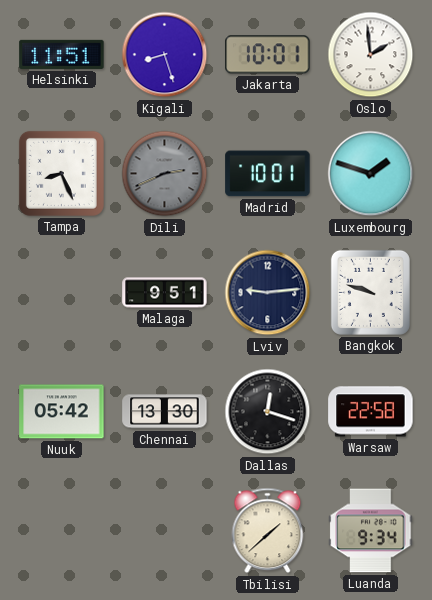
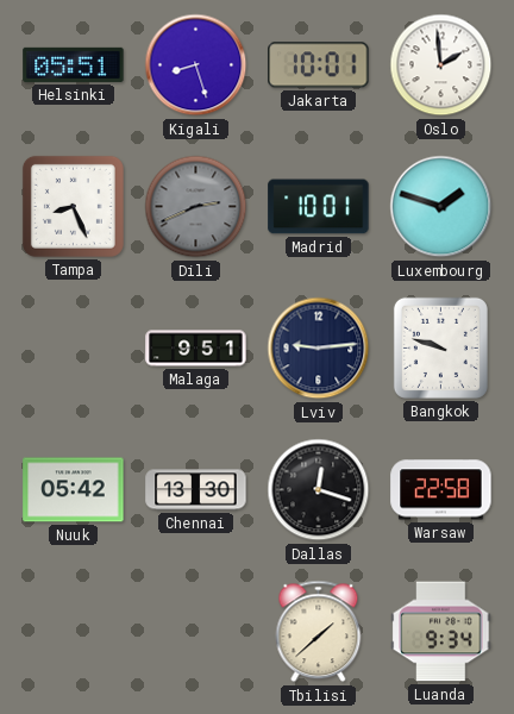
Helsinki: 11:51 -> 05:51
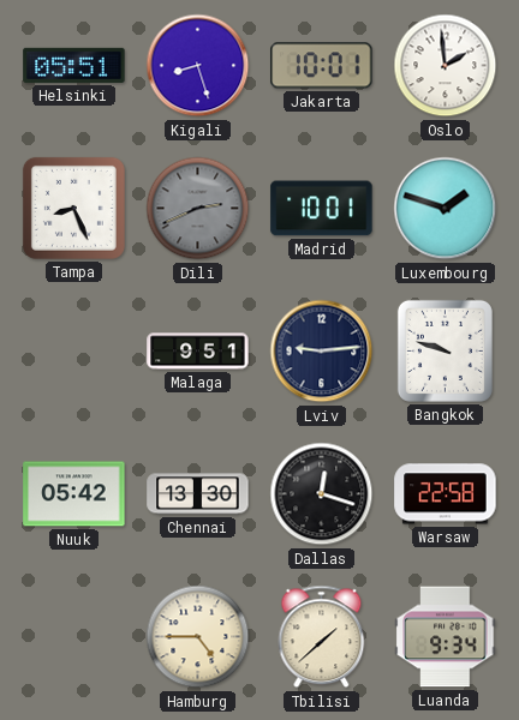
Hamburg: none -> 4:45
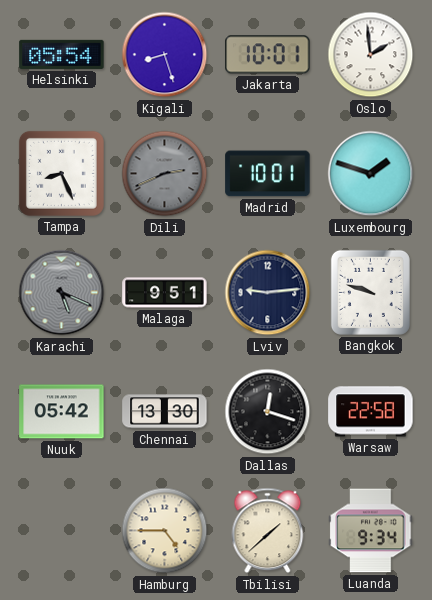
Helsinki: 05:51 -> 05:54
Karachi: none -> 5:19
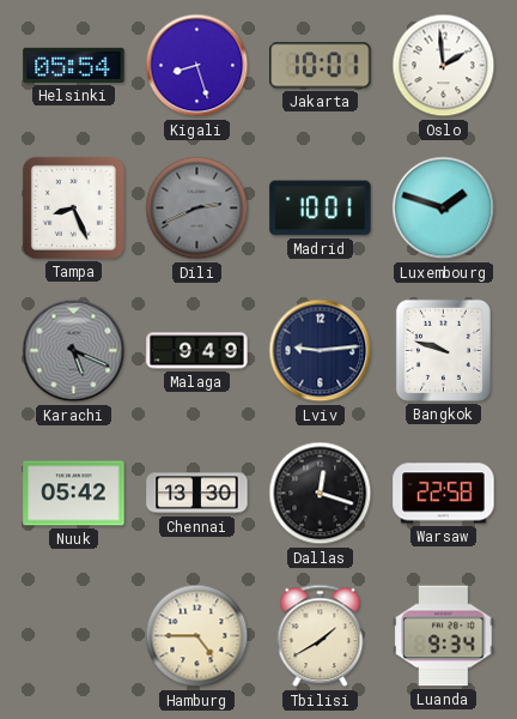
Malaga: 9:51 -> 9:49
Tbilisi: 1:38 -> 1:40
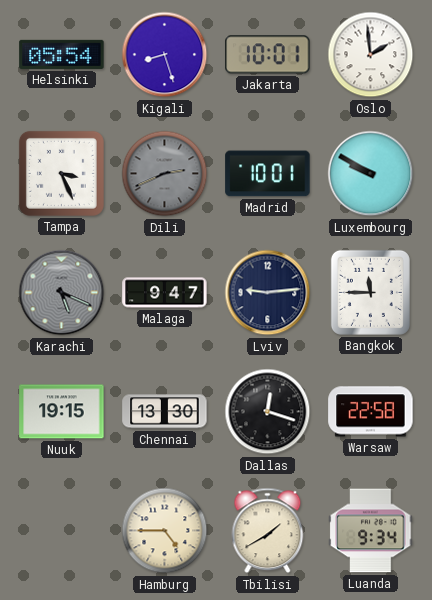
Tampa: 8:26 -> 3:26
Luxembourg: 1:48 -> 9:50
Malaga: 9:49 -> 9:47
Bangkok: 9:48 -> 11:45
Nuuk: 05:42 -> 19:15
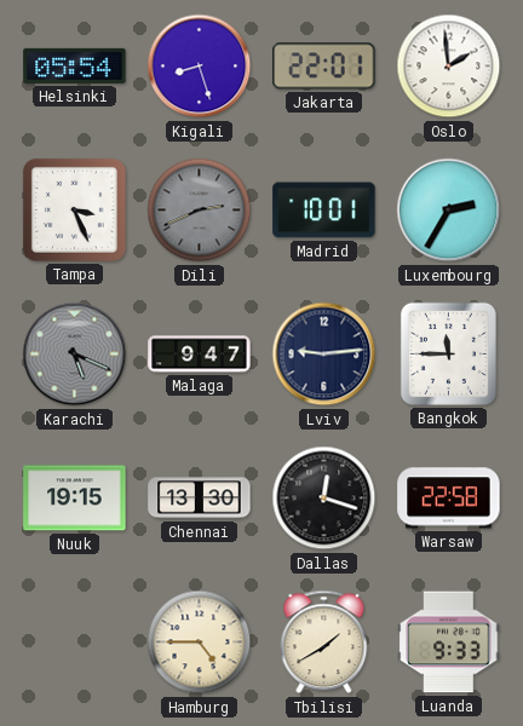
Jakarta: 10:01 -> 22:01
Luxembourg: 9:50 -> 2:35
Luanda: 9:34 -> 9:33
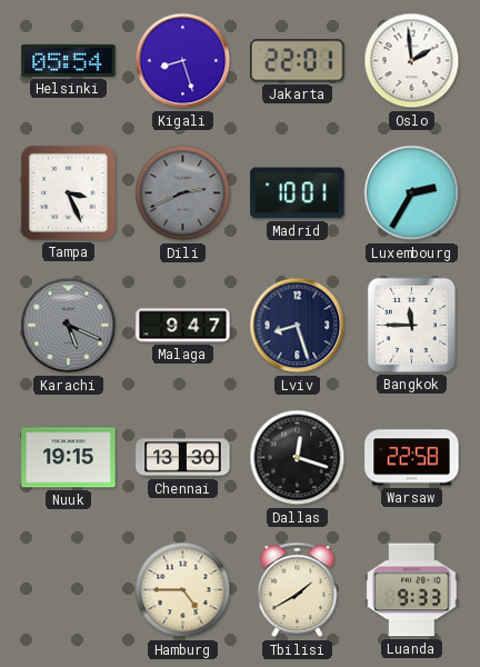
Lviv: 9:14 -> 8:27
